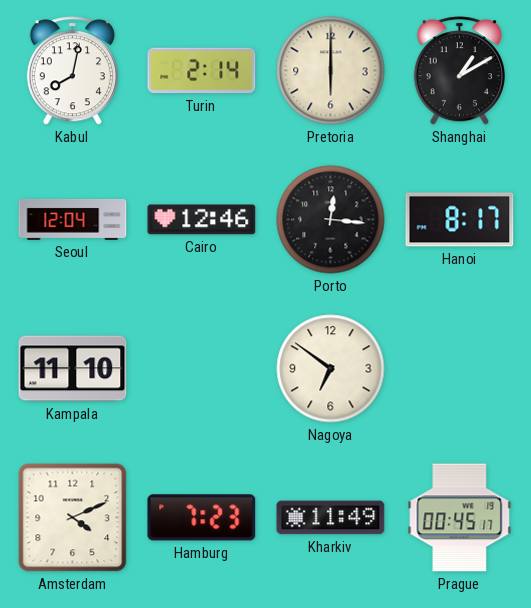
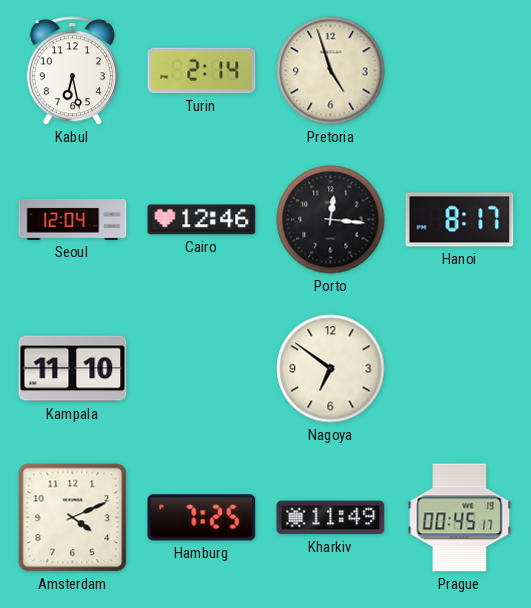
Kabul: 8:02 -> 6:28
Pretoria: 6:00 -> 4:57
Shanghai: 1:10 -> none
Hamburg: 7:23 -> 7:25
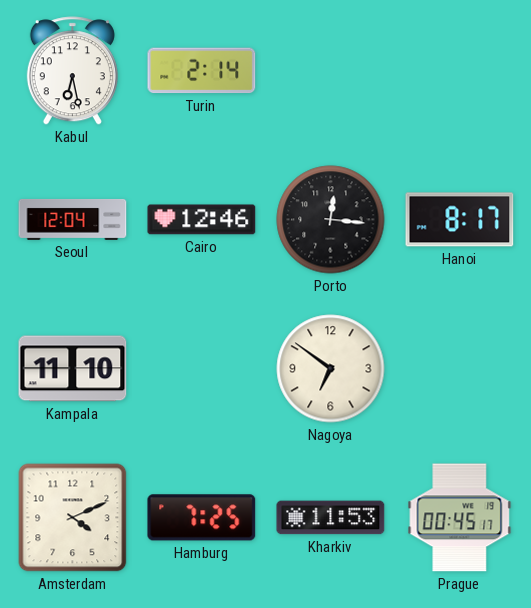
Pretoria: 4:57 -> none
Kharkiv: 11:49 -> 11:53
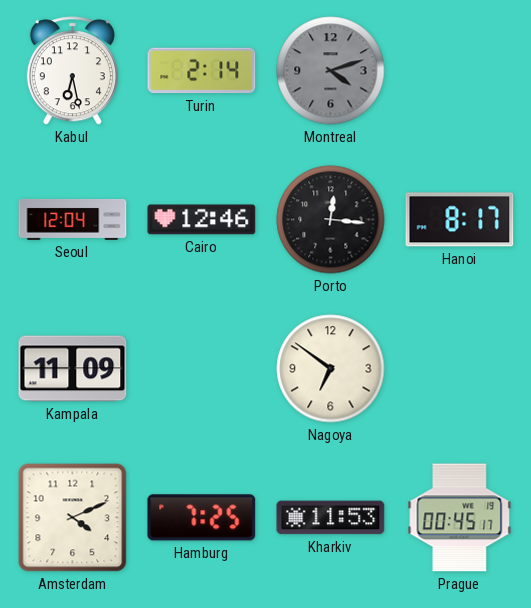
Montreal: none -> 4:12
Kampala: 11:10 -> 11:09
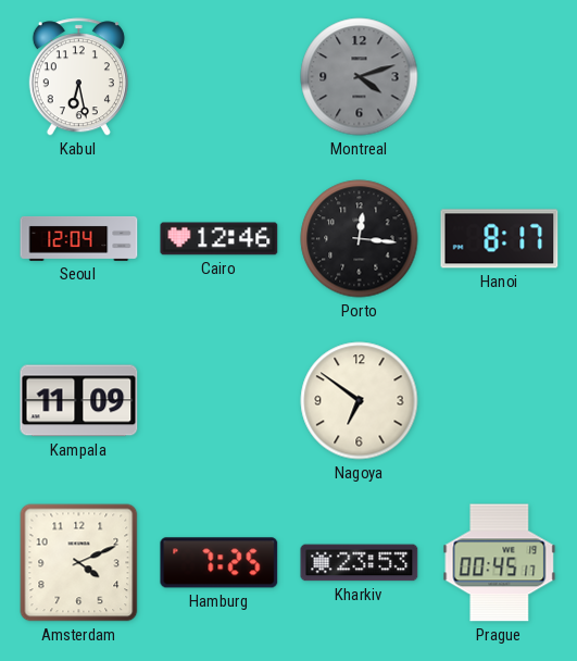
Turin: 2:14 -> none
Kharkiv: 11:53 -> 23:53
